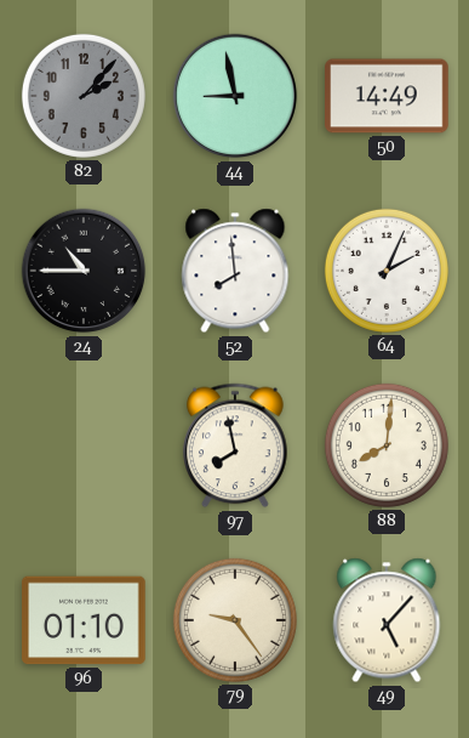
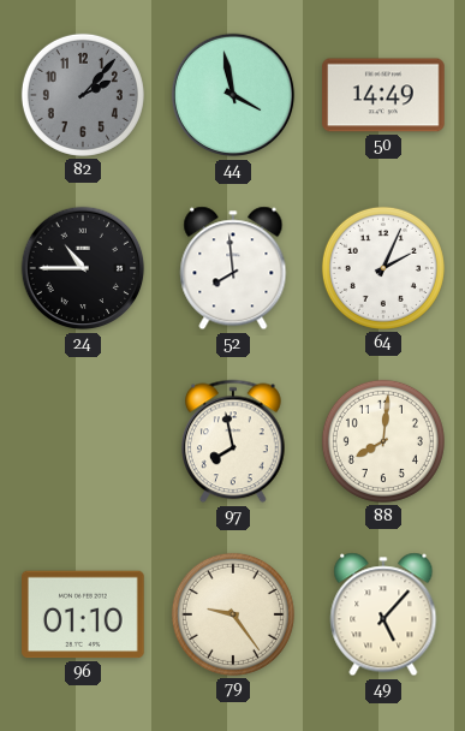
44: 8:58 -> 3:58
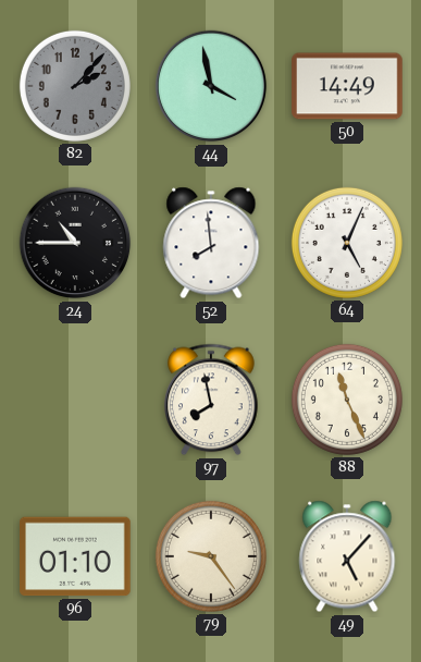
64: 2:04 -> 5:04
88: 8:01 -> 11:26
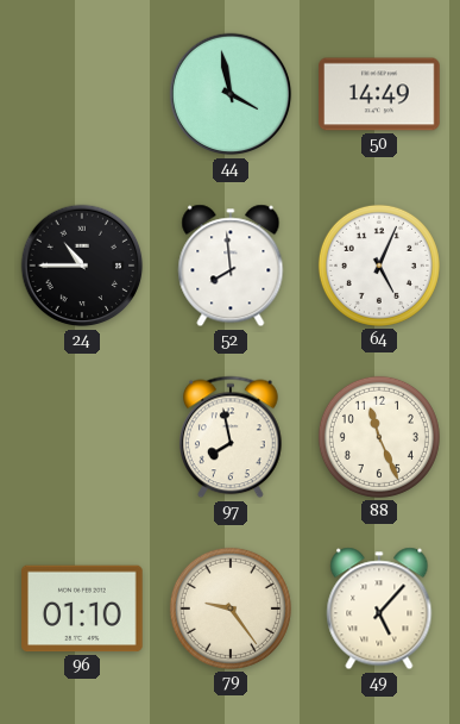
82: 2:07 -> none
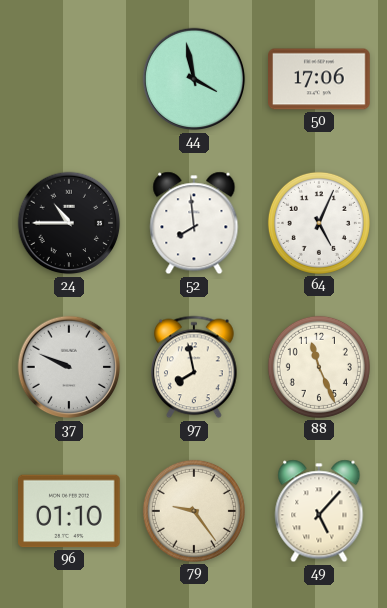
50: 14:49 -> 17:06
37: none -> 9:49
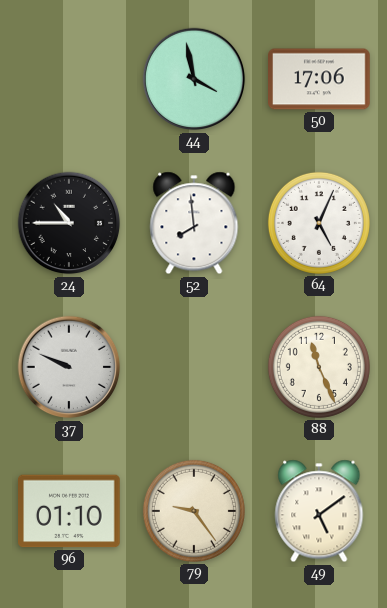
97: 7:58 -> none
49: 5:07 -> 5:09
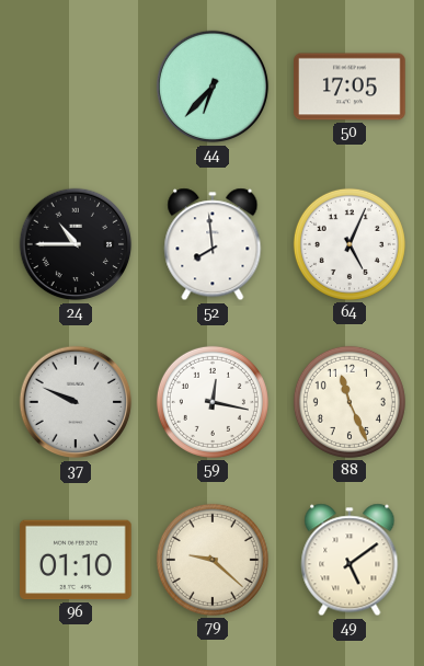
44: 3:58 -> 6:37
50: 17:06 -> 17:05
59: none -> 12:17
79: 9:24 -> 9:22
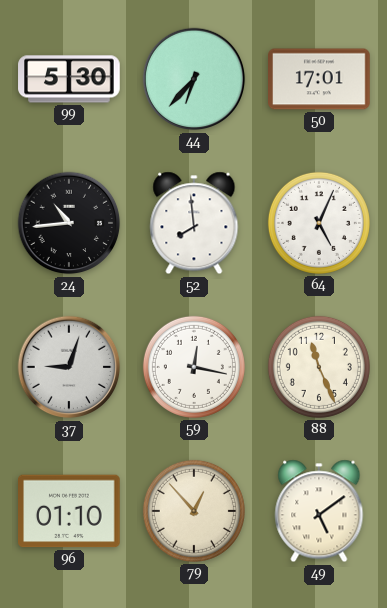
99: none -> 5:30
50: 17:05 -> 17:01
24: 10:45 -> 10:44
37: 9:49 -> 9:03
79: 9:22 -> 12:53
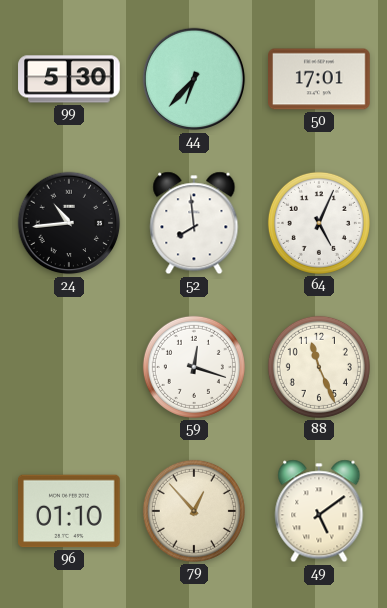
37: 9:03 -> none
59: 12:17 -> 12:18
